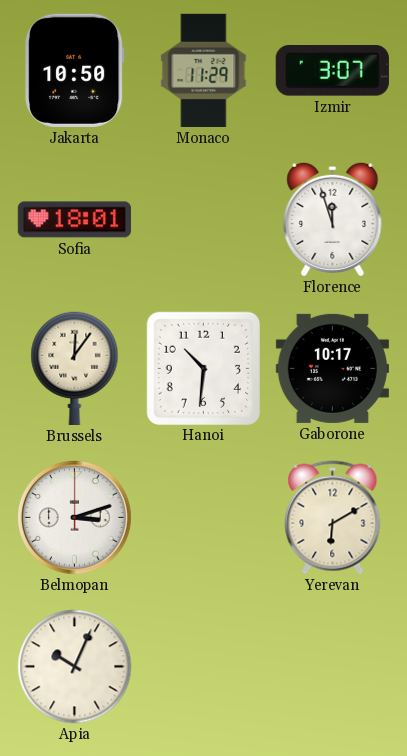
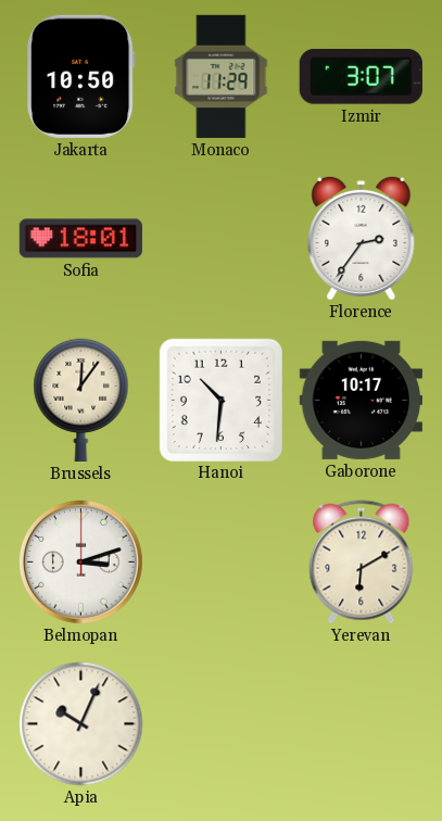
Florence: 11:57 -> 2:36
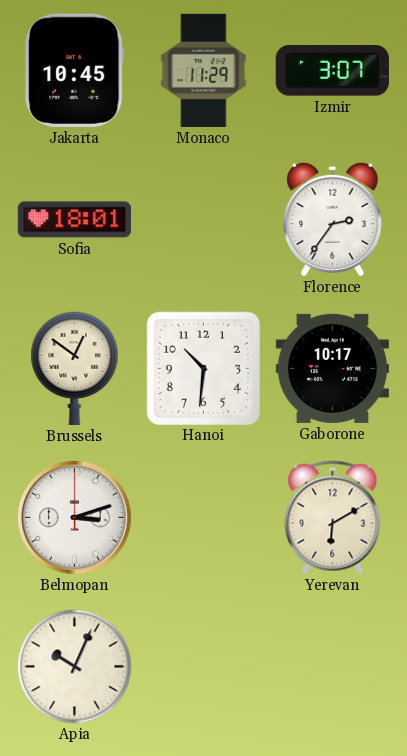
Jakarta: 10:50 -> 10:45
Brussels: 12:06 -> 12:51
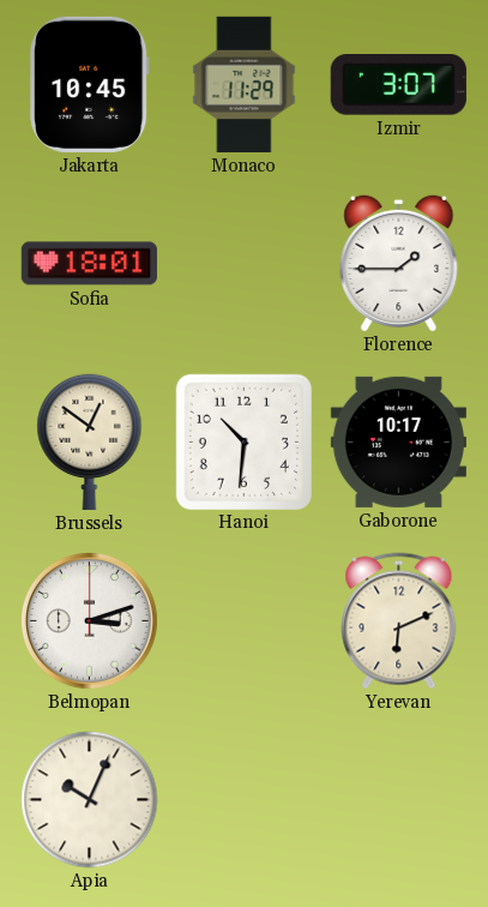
Florence: 2:36 -> 1:45
Yerevan: 6:10 -> 6:11
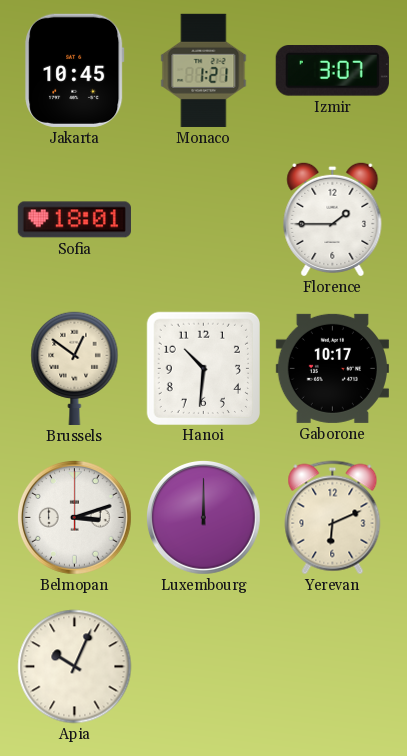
Monaco: 11:29 -> 1:21
Luxembourg: none -> 12:00
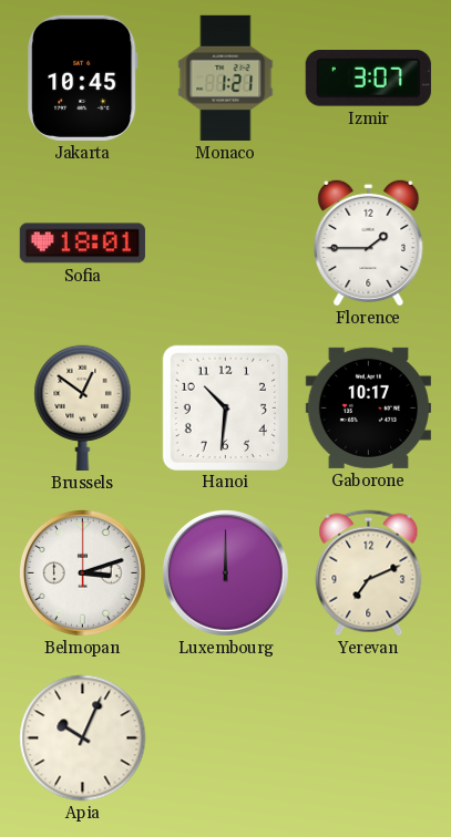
Yerevan: 6:11 -> 7:11
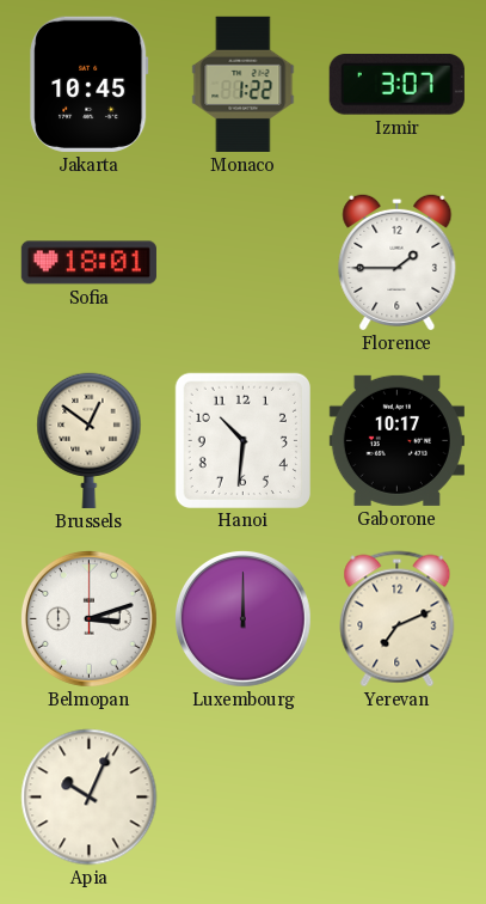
Monaco: 1:21 -> 1:22
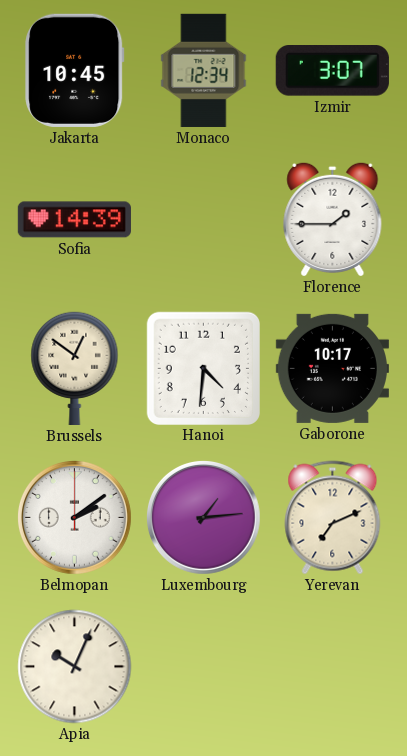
Monaco: 1:22 -> 12:34
Sofia: 18:01 -> 14:39
Hanoi: 10:31 -> 4:31
Belmopan: 3:12 -> 2:09
Luxembourg: 12:00 -> 1:14
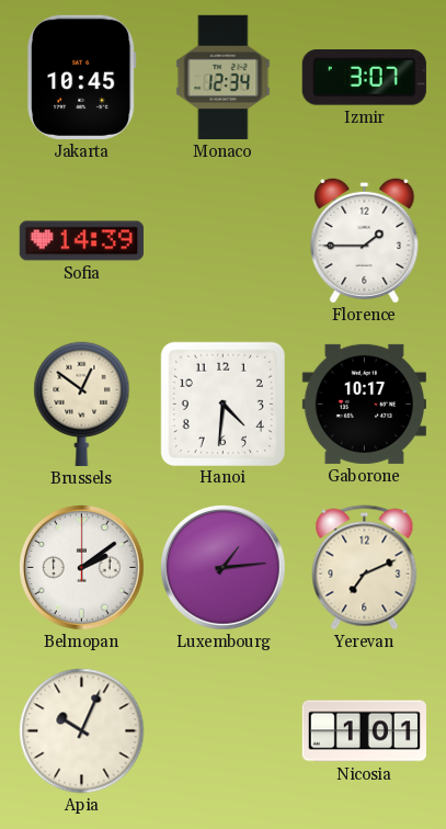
Nicosia: none -> 1:01
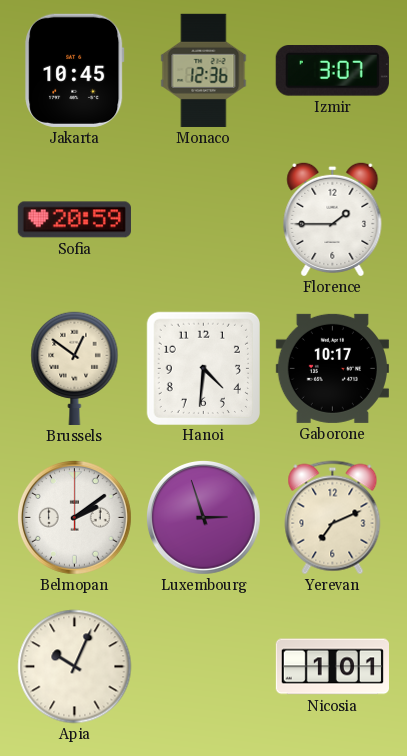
Monaco: 12:34 -> 12:36
Sofia: 14:39 -> 20:59
Luxembourg: 1:14 -> 2:57
